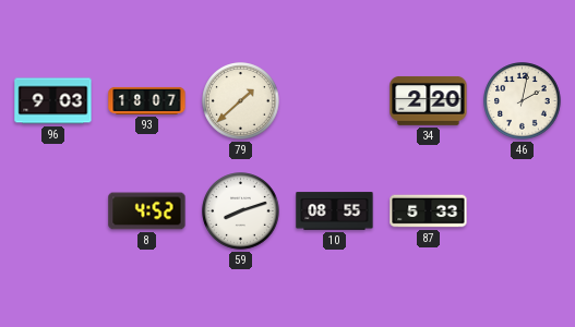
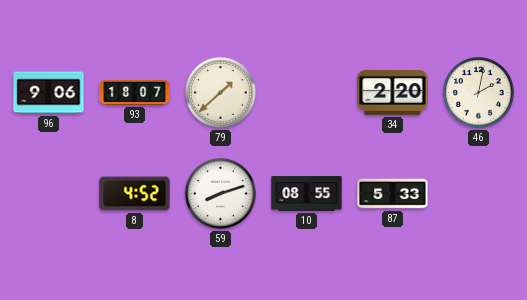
96: 9:03 -> 9:06
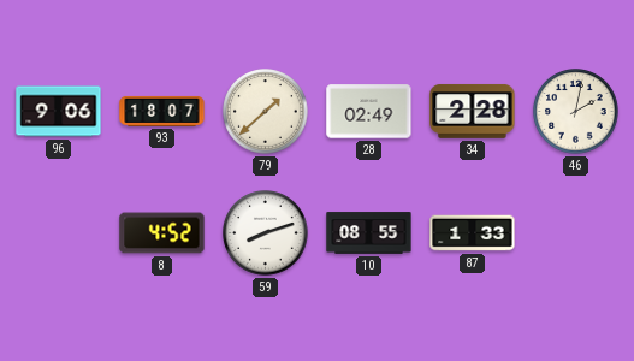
28: none -> 02:49
34: 2:20 -> 2:28
87: 5:33 -> 1:33
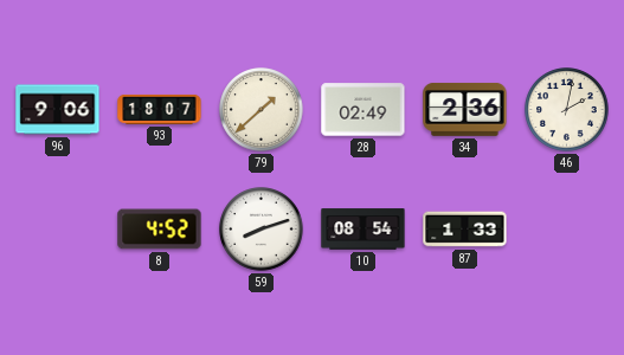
34: 2:28 -> 2:36
10: 08:55 -> 08:54
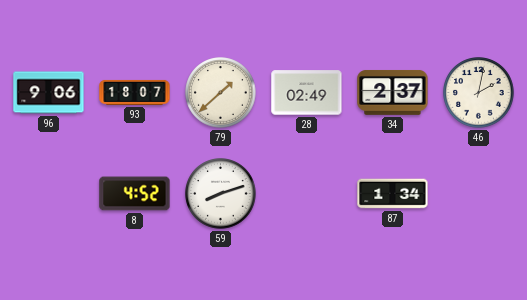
34: 2:36 -> 2:37
10: 08:54 -> none
87: 1:33 -> 1:34
